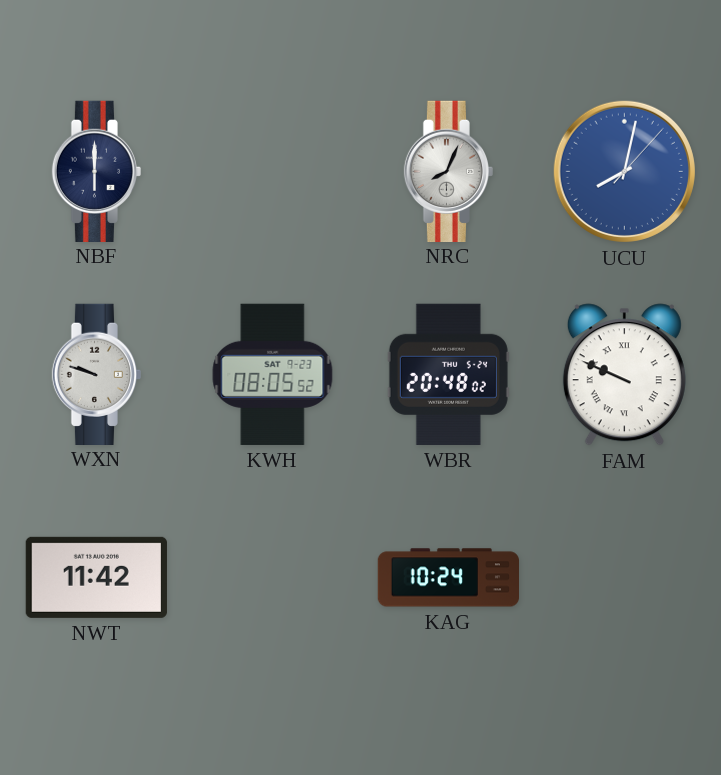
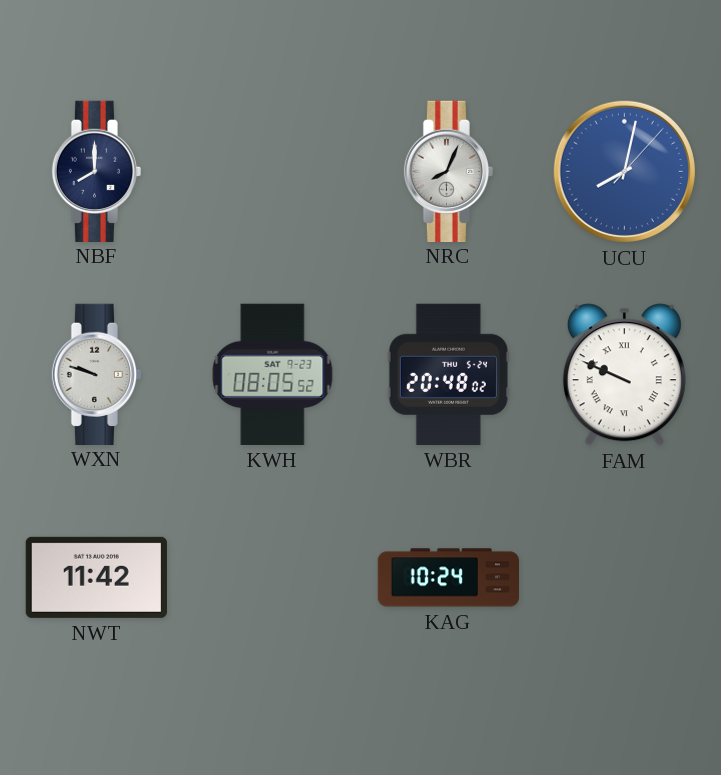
NBF: 6:00 -> 8:00
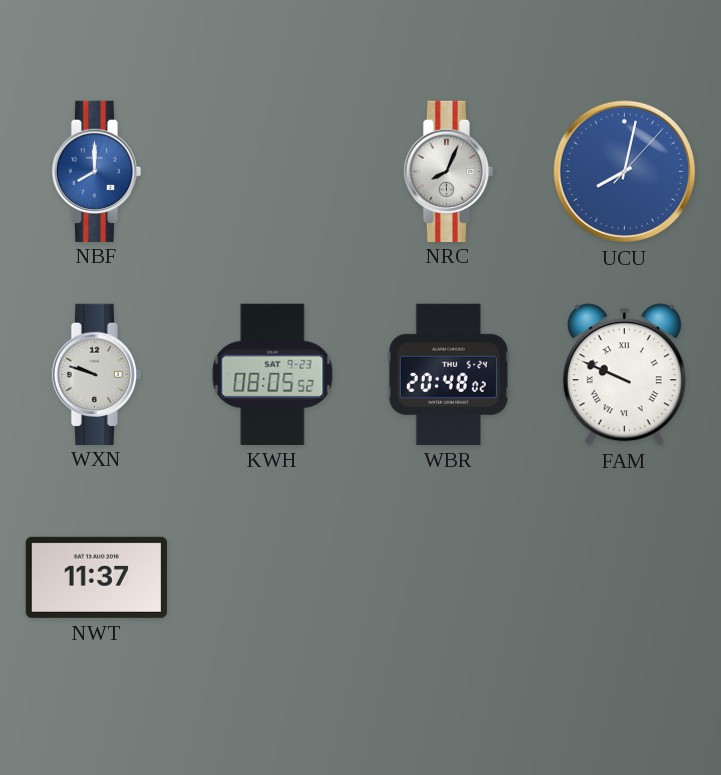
NBF dial: navy -> blue
NWT: 11:42 -> 11:37
KAG: 10:24 -> none
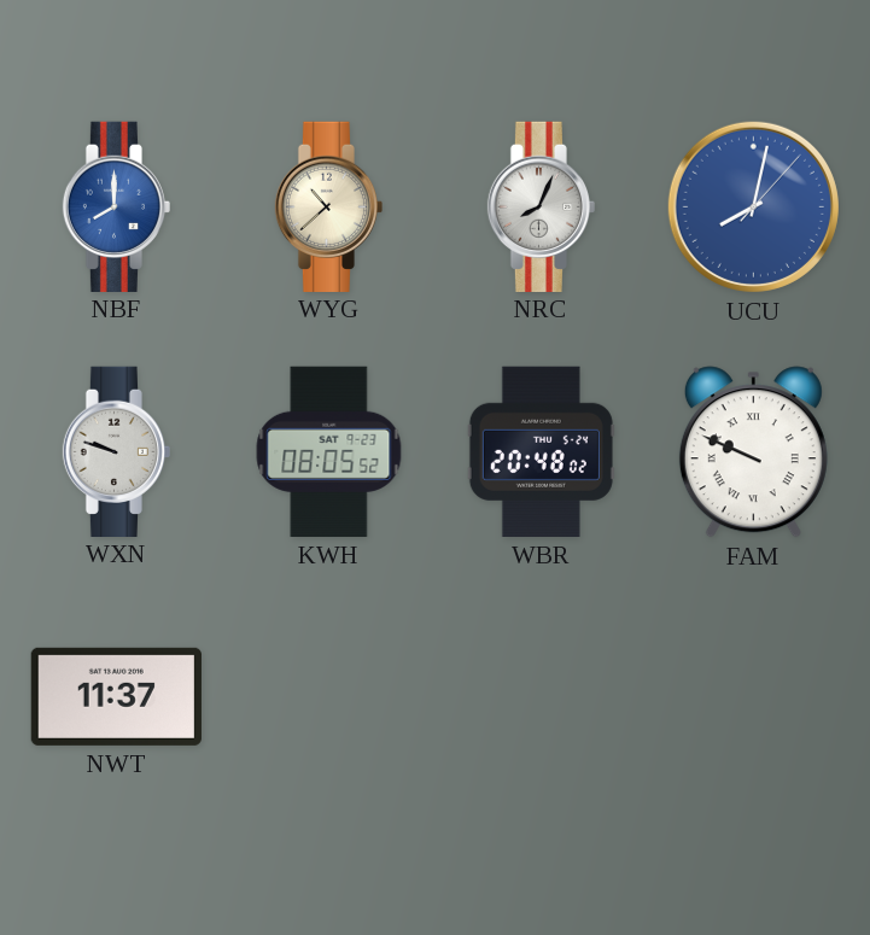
WYG: none -> 10:38
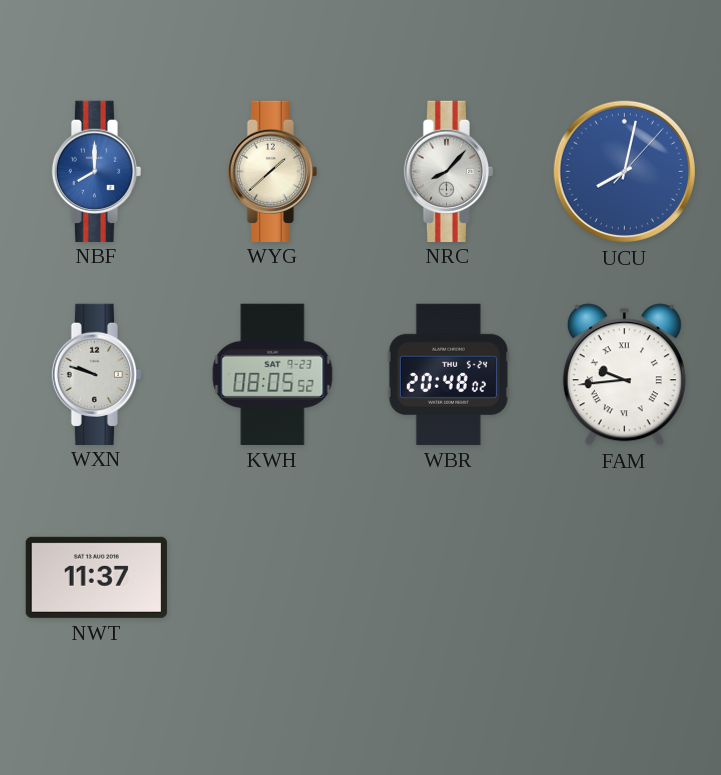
WYG: 10:38 -> 1:38
NRC: 8:04 -> 8:07
FAM: 9:49 -> 9:44
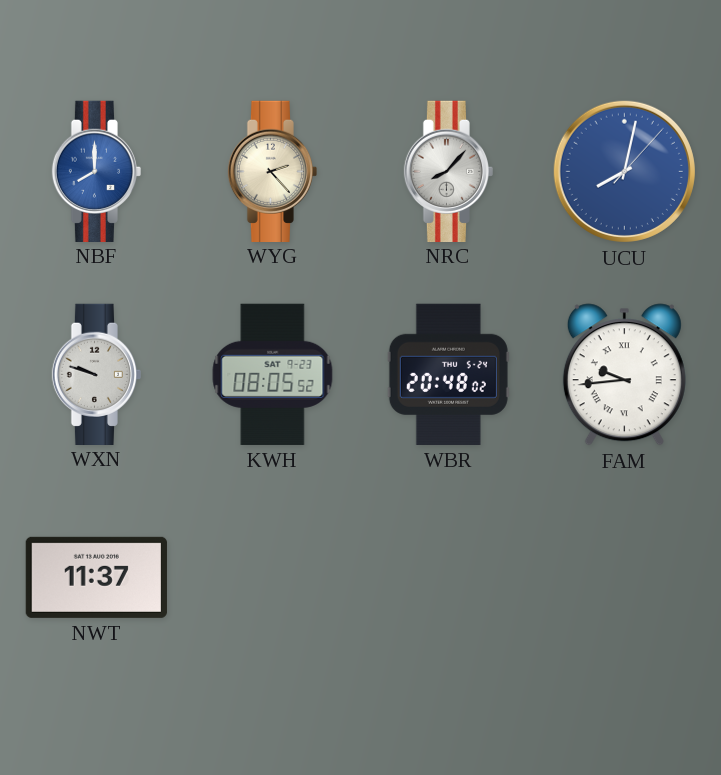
WYG: 1:38 -> 2:23
